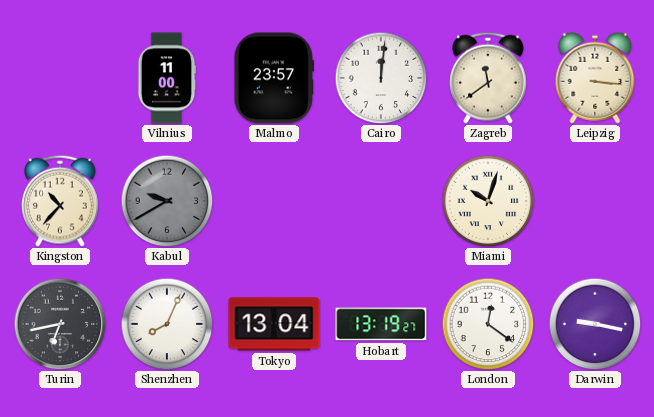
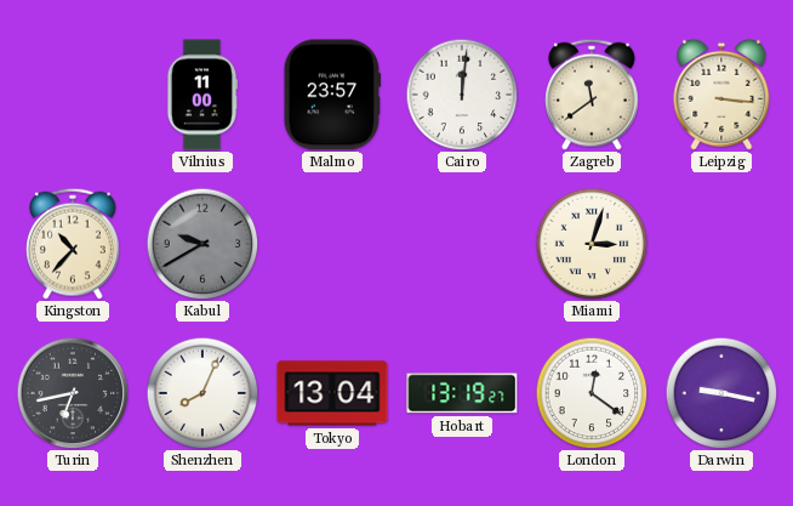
Miami: 10:03 -> 3:03
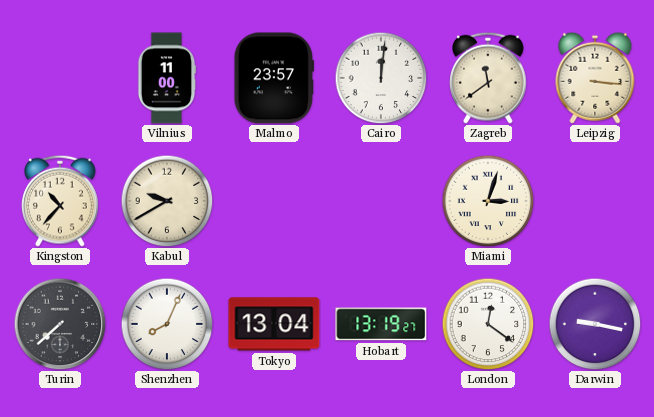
Kabul dial: grey -> cream
Turin: 6:43 -> 7:38
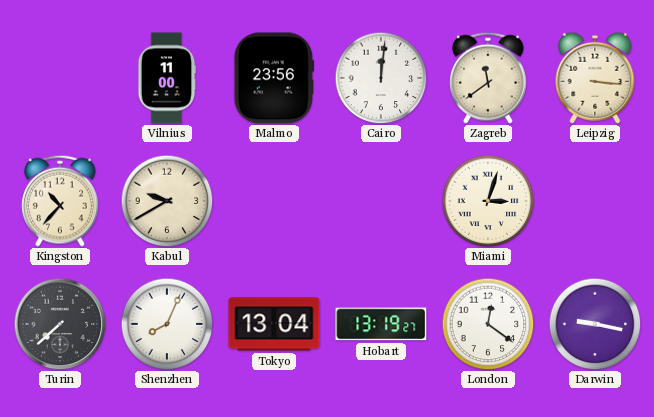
Malmo: 23:57 -> 23:56
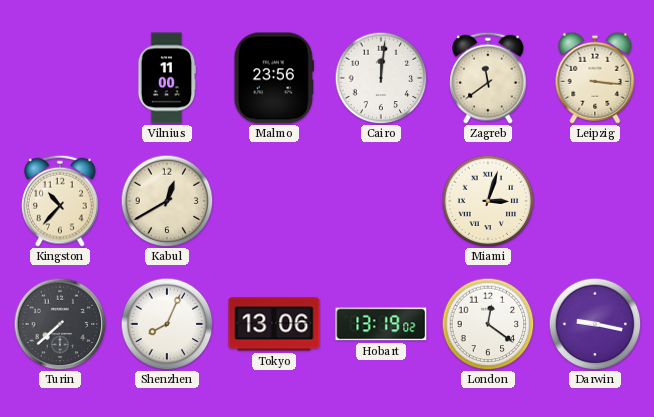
Kabul: 9:40 -> 12:40
Tokyo: 13:04 -> 13:06
Hobart: 13:19:27 -> 13:19:02
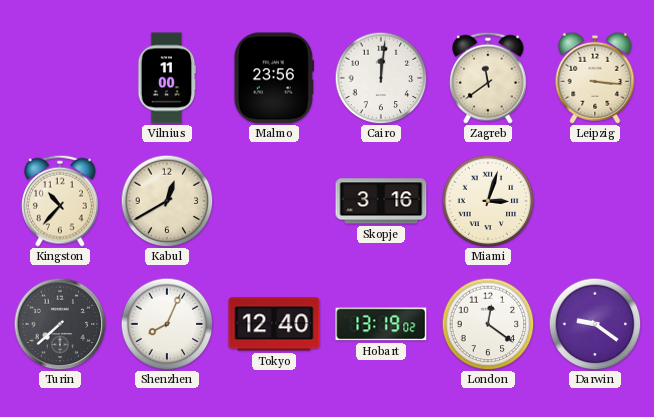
Skopje: none -> 3:16
Tokyo: 13:06 -> 12:40
Darwin: 9:17 -> 9:21
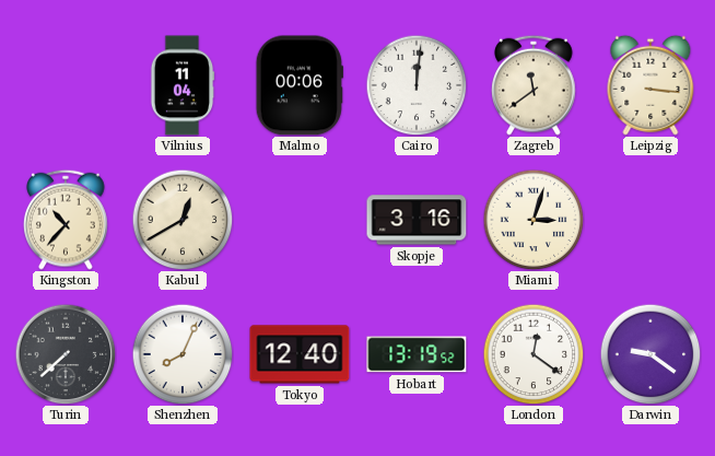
Vilnius: 11:00 -> 11:04
Malmo: 23:56 -> 00:06
Hobart: 13:19:02 -> 13:19:52
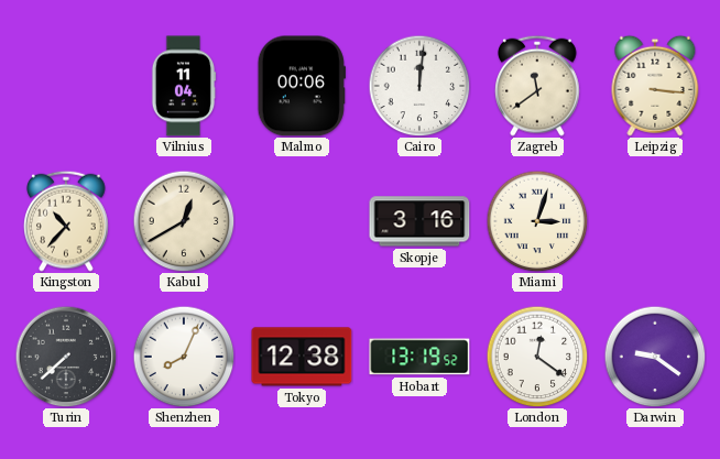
Tokyo: 12:40 -> 12:38
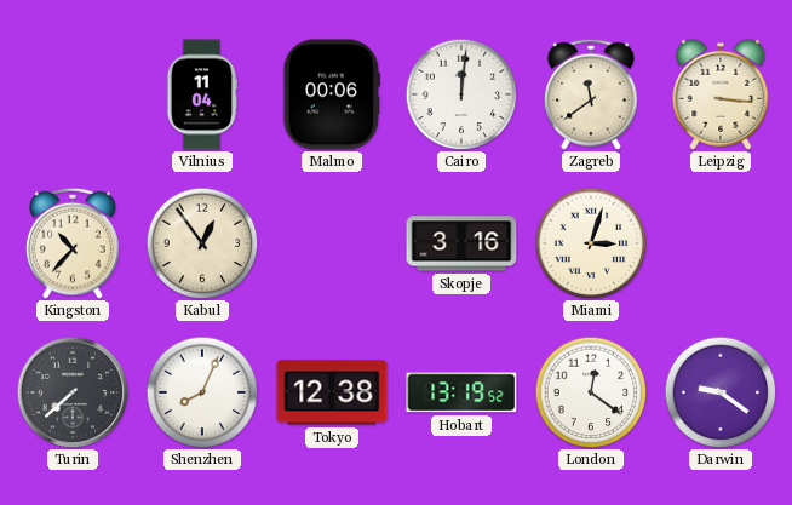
Kabul: 12:40 -> 12:54
